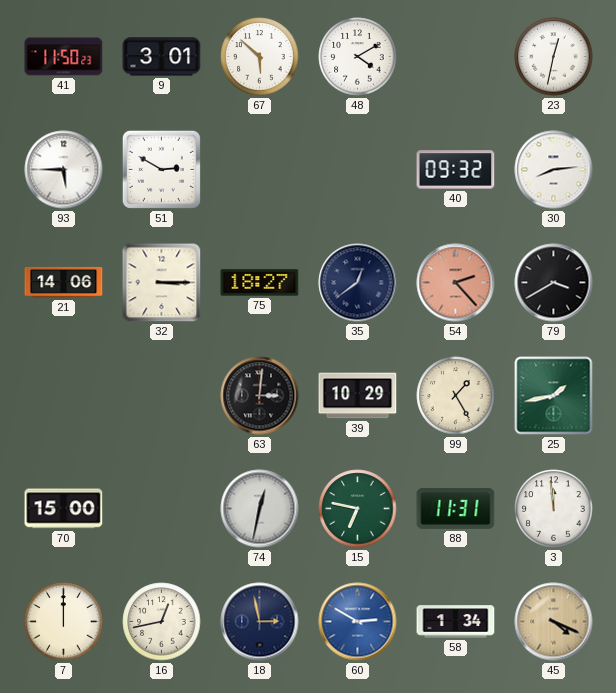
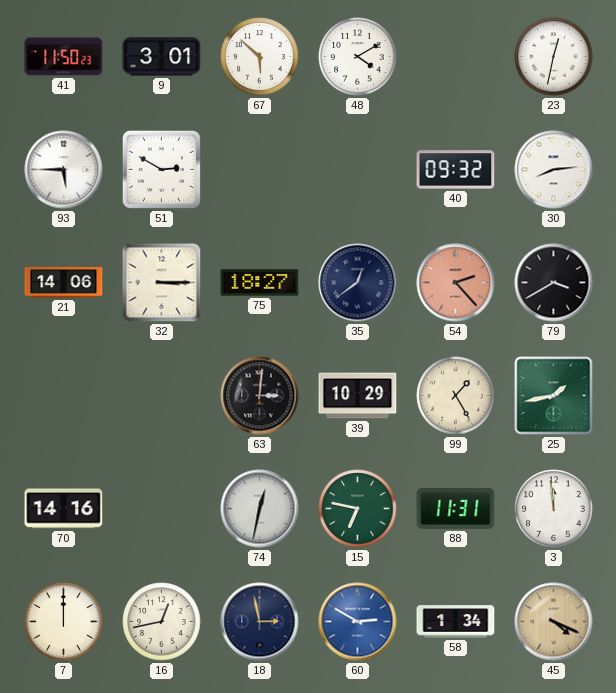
70: 15:00 -> 14:16
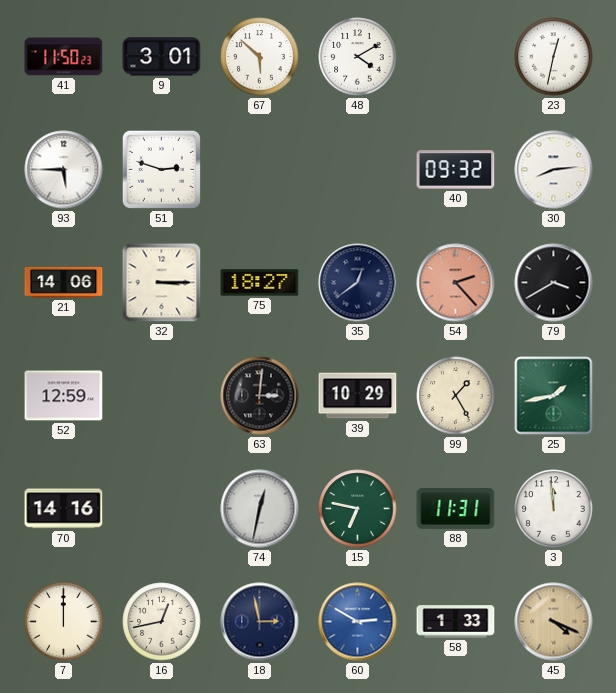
51: 2:50 -> 2:48
52: none -> 12:59
58: 1:34 -> 1:33
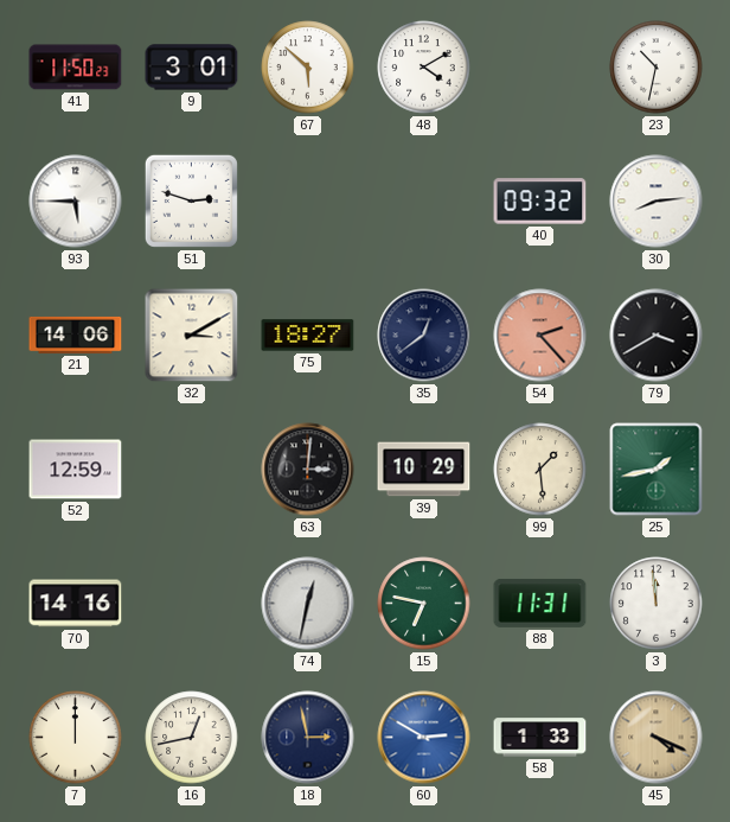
23: 12:32 -> 10:32
32: 3:15 -> 3:10
99: 1:25 -> 1:29
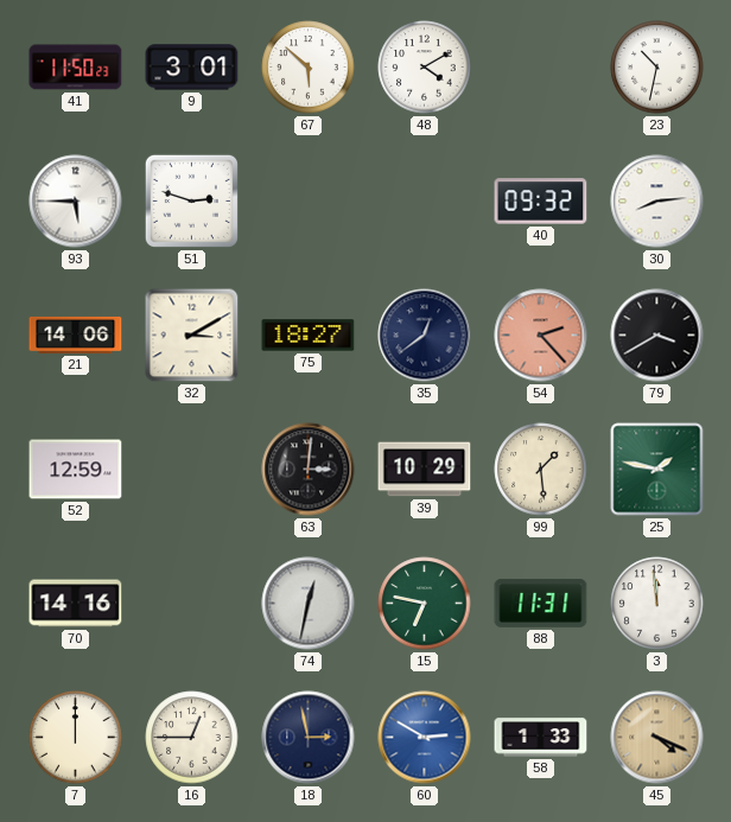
25: 1:43 -> 1:47
16: 12:43 -> 12:45
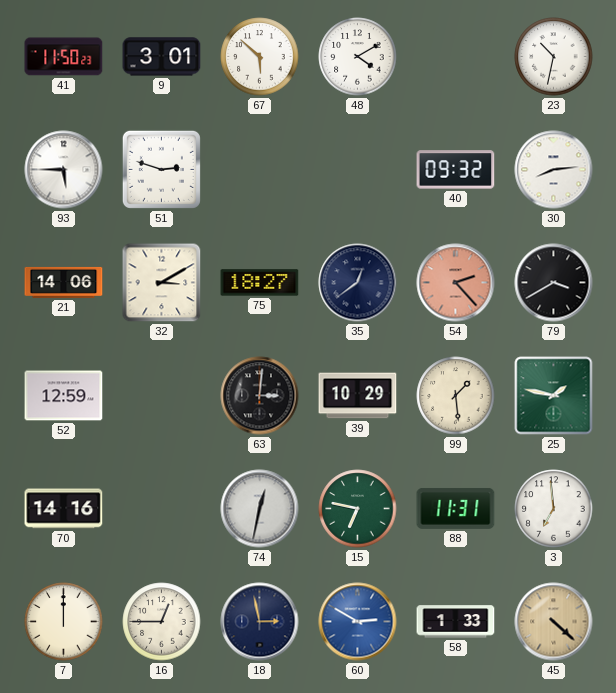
3: 11:59 -> 6:59
45: 4:19 -> 4:22
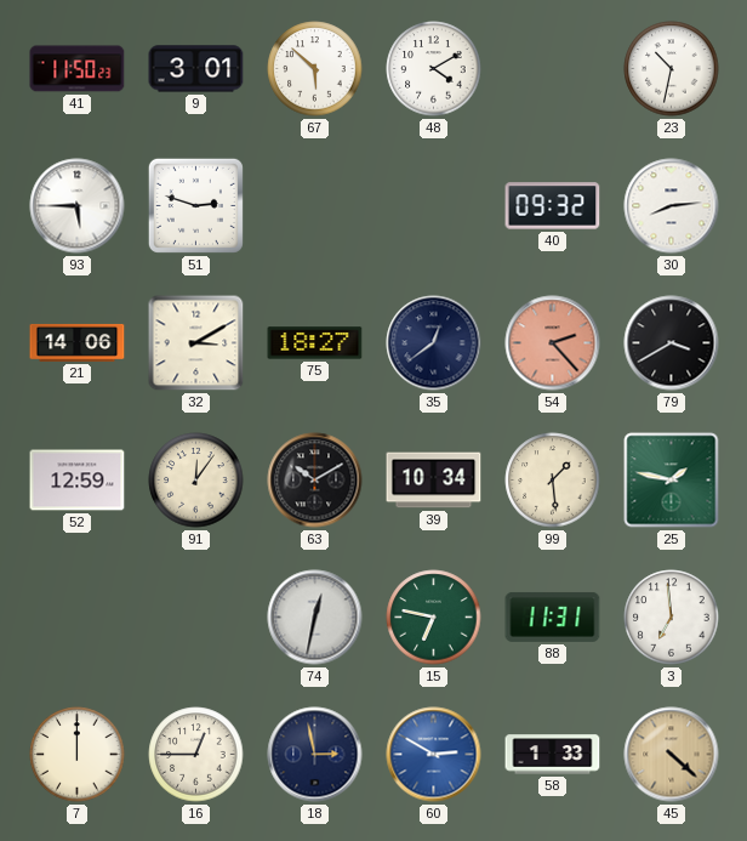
91: none -> 12:06
63: 3:01 -> 10:10
39: 10:29 -> 10:34
70: 14:16 -> none
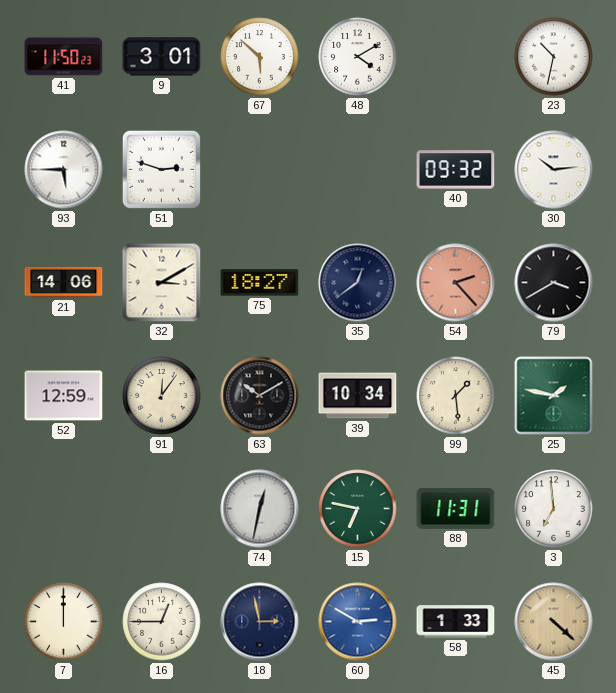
30: 8:14 -> 10:14
